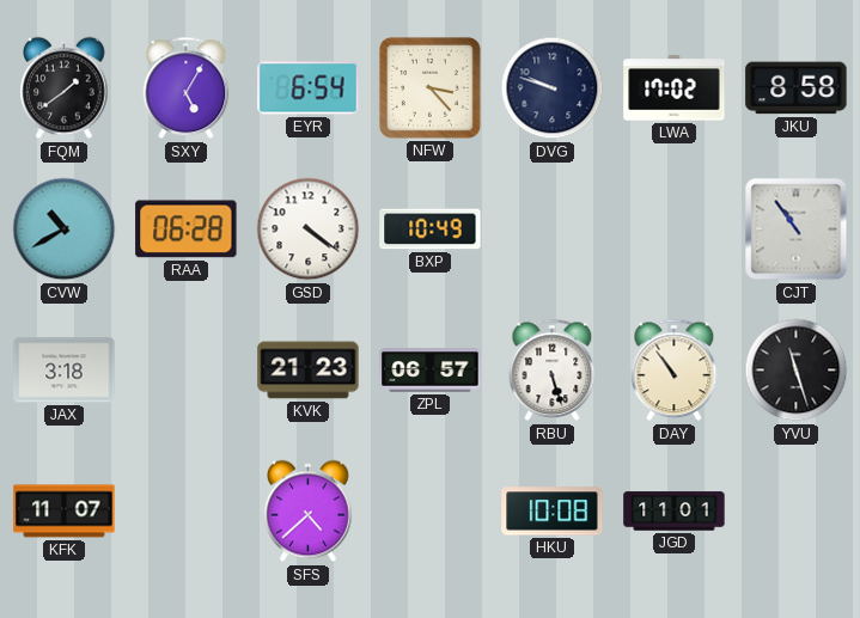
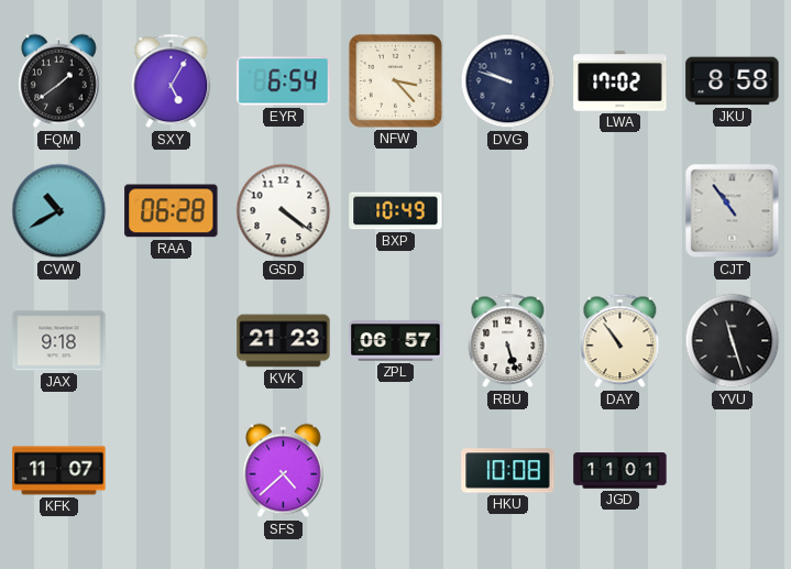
JAX: 3:18 -> 9:18
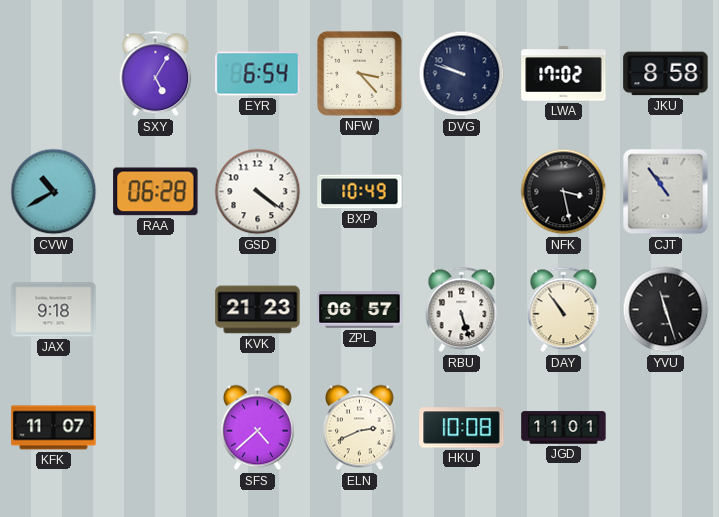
FQM: 1:39 -> none
NFK: none -> 3:28
ELN: none -> 2:41
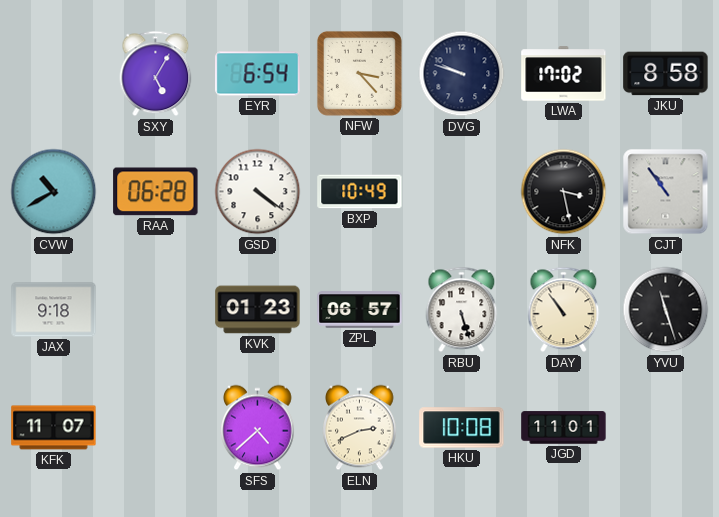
KVK: 21:23 -> 01:23
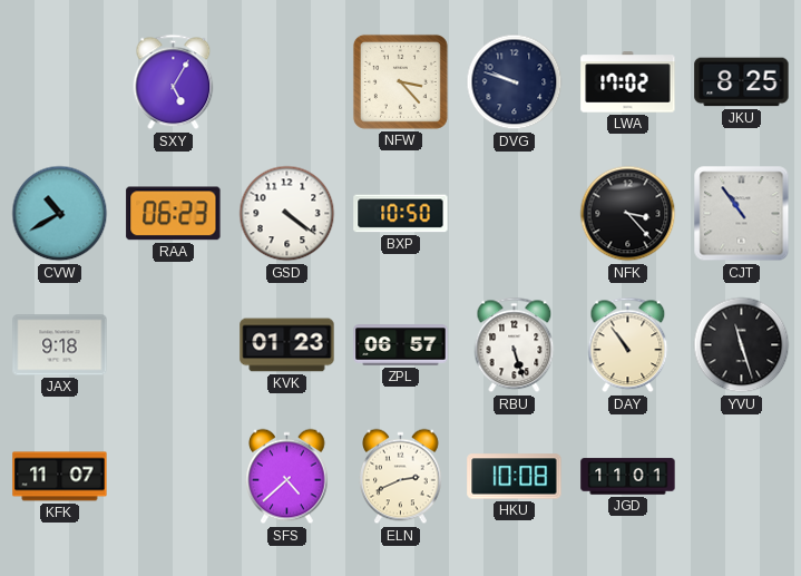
EYR: 6:54 -> none
JKU: 8:58 -> 8:25
RAA: 06:28 -> 06:23
BXP: 10:49 -> 10:50
NFK: 3:28 -> 3:23
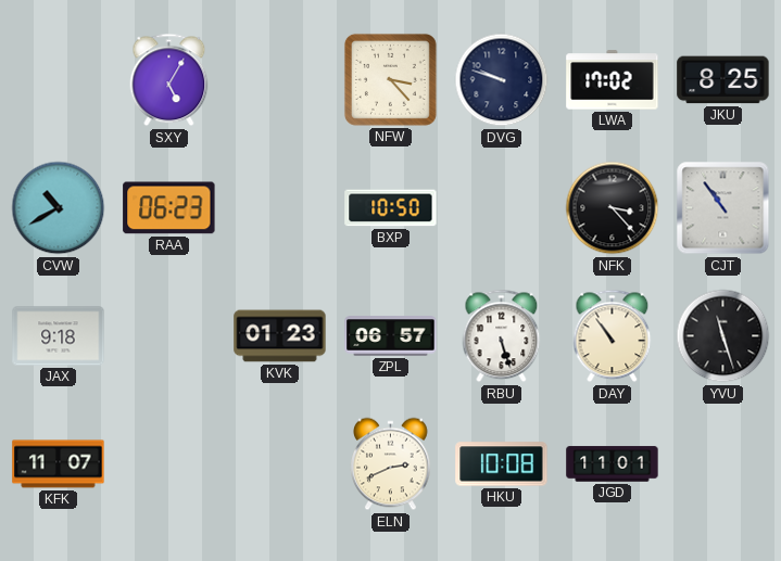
GSD: 4:21 -> none
SFS: 4:38 -> none
